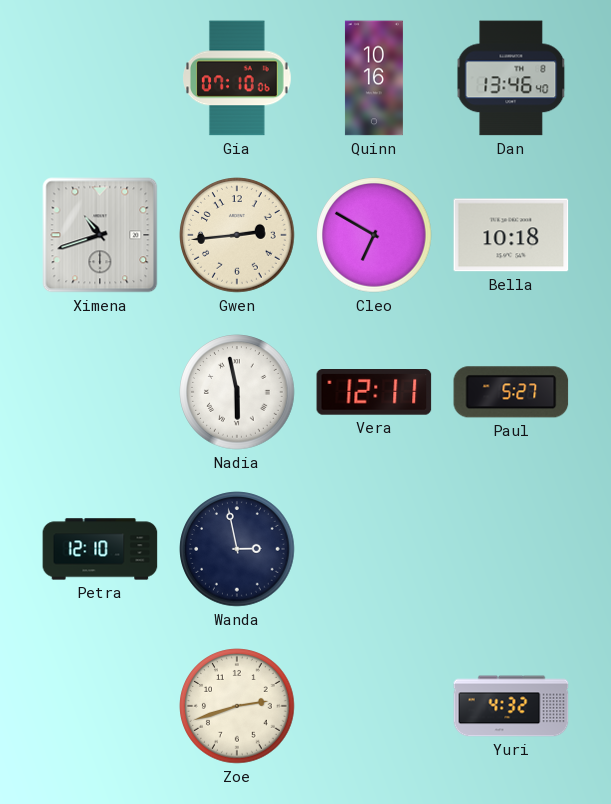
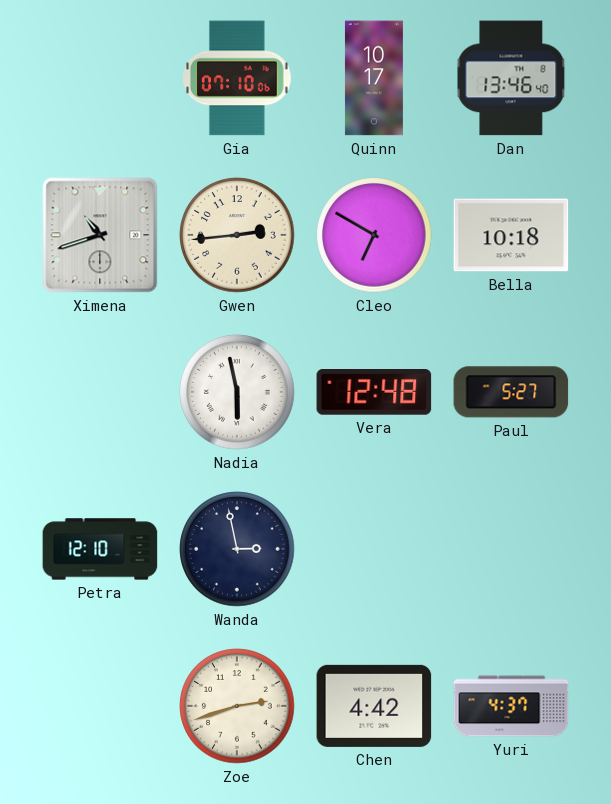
Quinn: 10:16 -> 10:17
Vera: 12:11 -> 12:48
Chen: none -> 4:42
Yuri: 4:32 -> 4:37
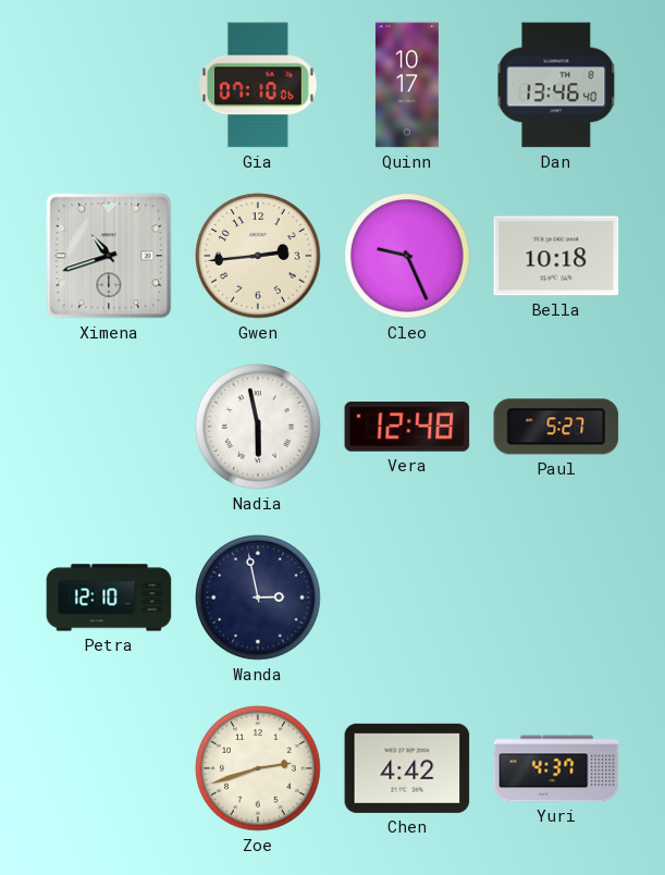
Cleo: 6:50 -> 9:26
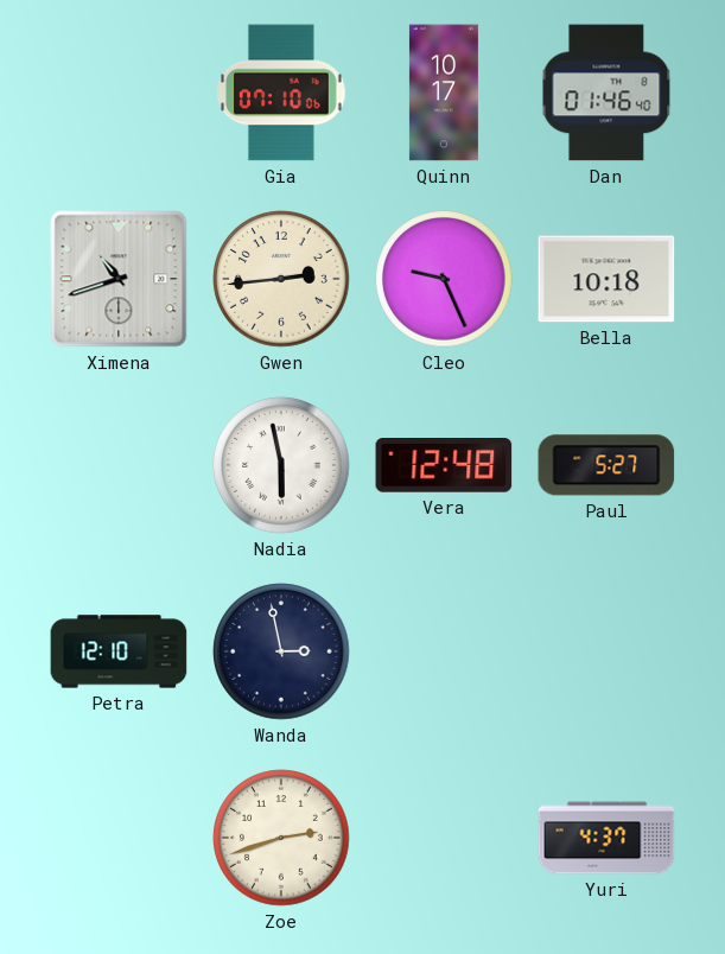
Dan: 13:46 -> 01:46
Chen: 4:42 -> none
